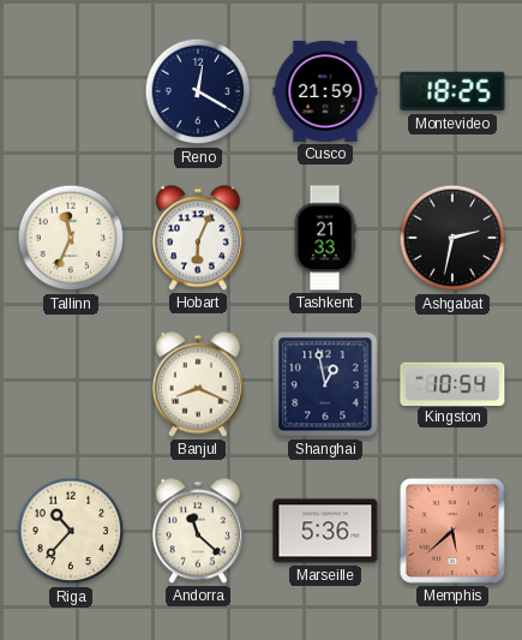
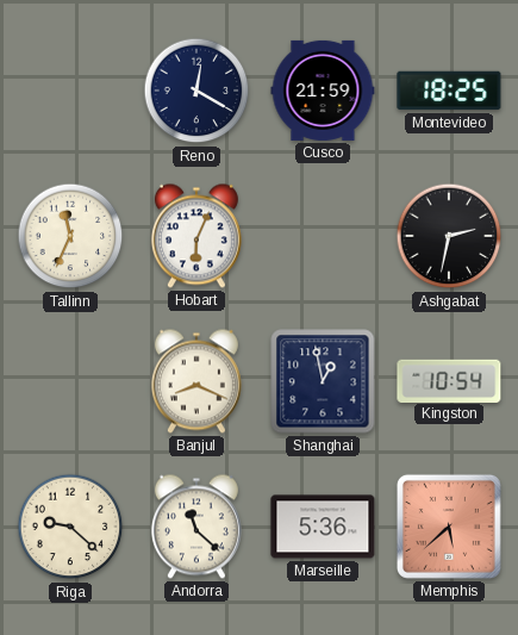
Tashkent: 21:33 -> none
Riga: 10:37 -> 9:22
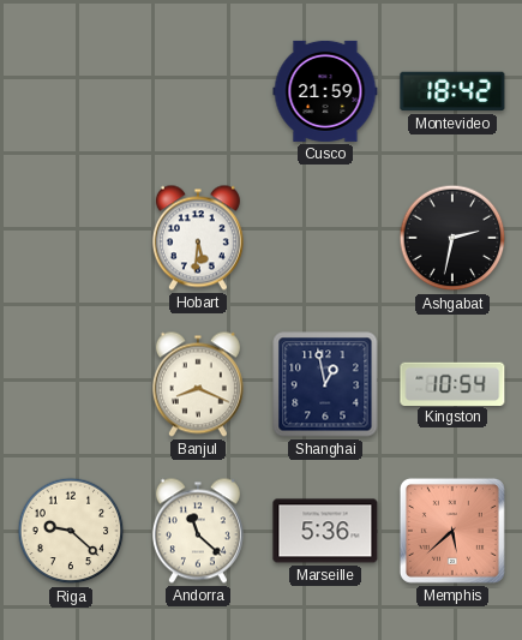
Reno: 12:20 -> none
Montevideo: 18:25 -> 18:42
Tallinn: 11:34 -> none
Hobart: 6:04 -> 5:31
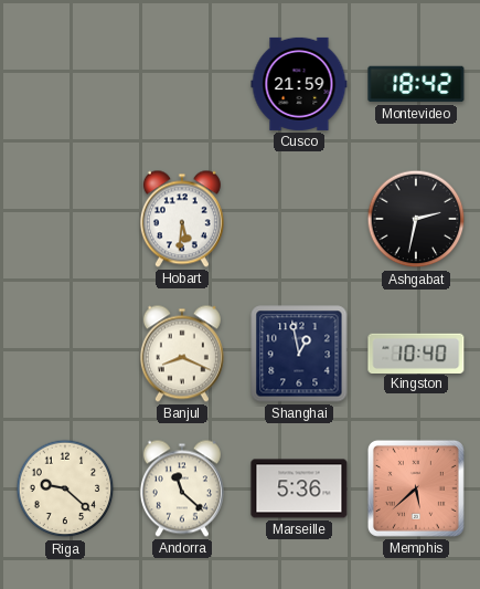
Kingston: 10:54 -> 10:40
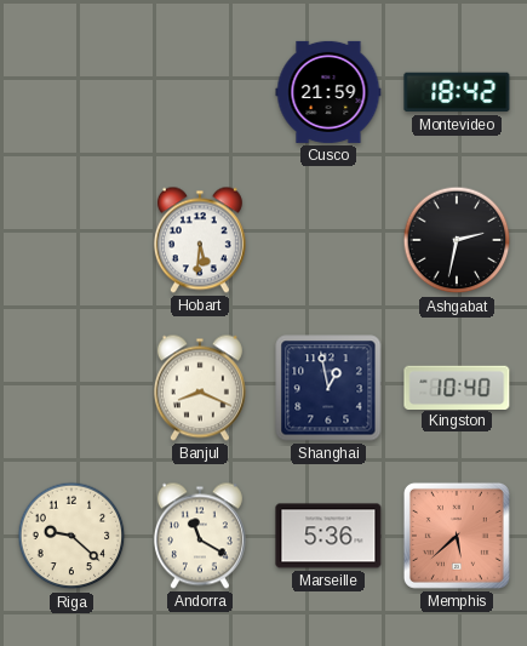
Andorra: 11:22 -> 11:20
